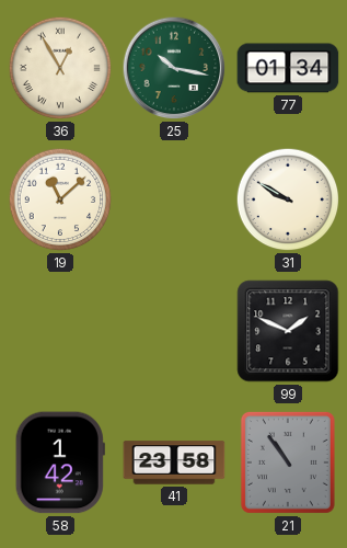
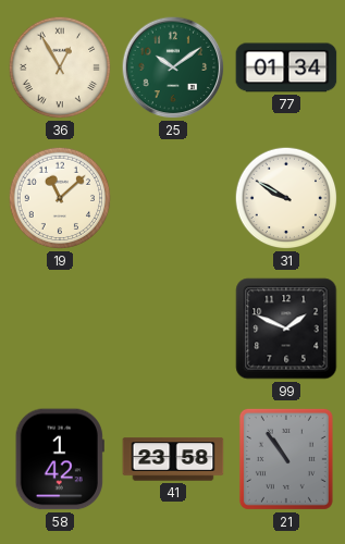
25: 10:17 -> 10:09
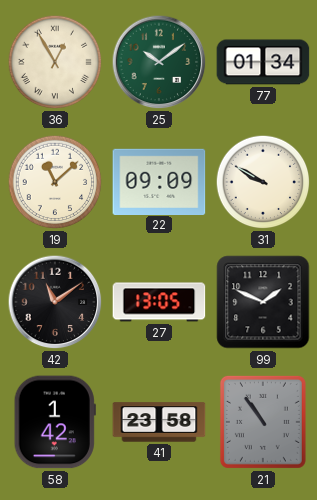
22: none -> 09:09
42: none -> 11:09
27: none -> 13:05
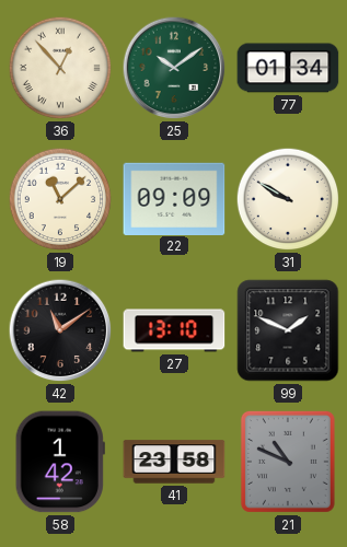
36: 12:55 -> 12:53
27: 13:05 -> 13:10
21: 10:54 -> 10:49
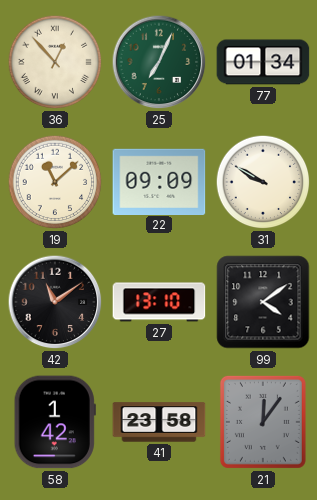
25: 10:09 -> 7:04
99: 1:49 -> 4:09
21: 10:49 -> 12:06
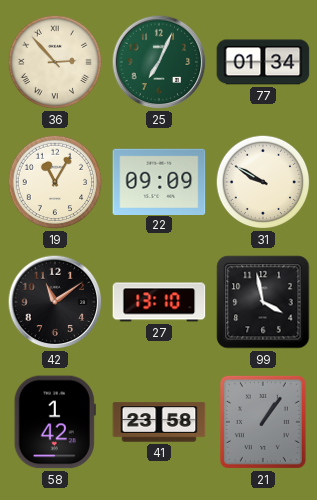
36: 12:53 -> 2:53
19: 11:08 -> 11:05
99: 4:09 -> 3:58
21: 12:06 -> 1:06
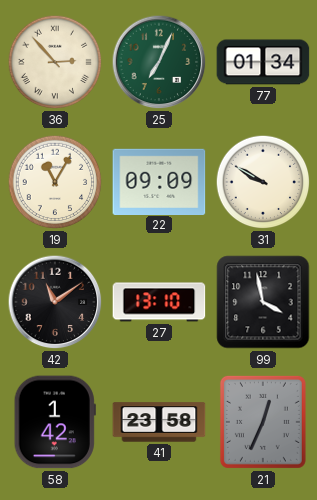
21: 1:06 -> 12:34
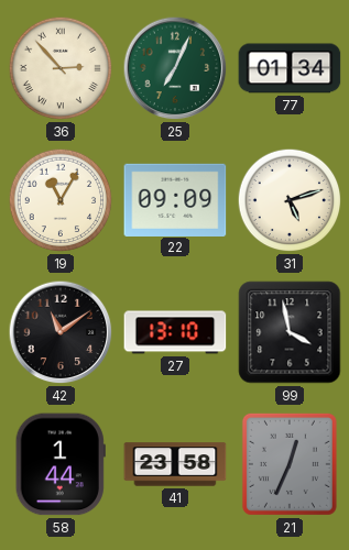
31: 9:50 -> 5:12
58: 1:42 -> 1:44
